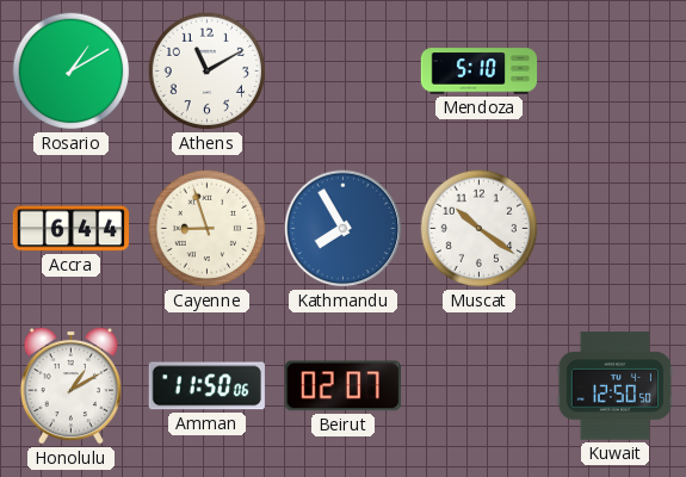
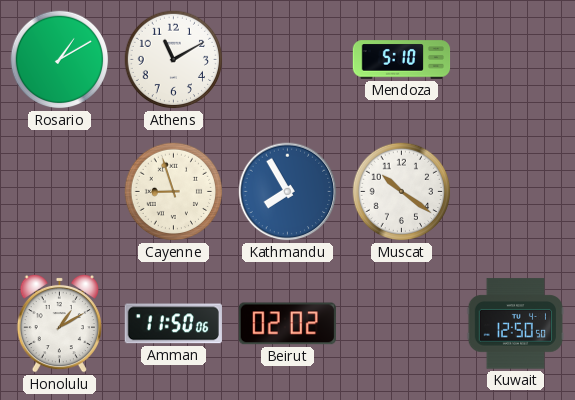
Accra: 6:44 -> none
Beirut: 02:07 -> 02:02
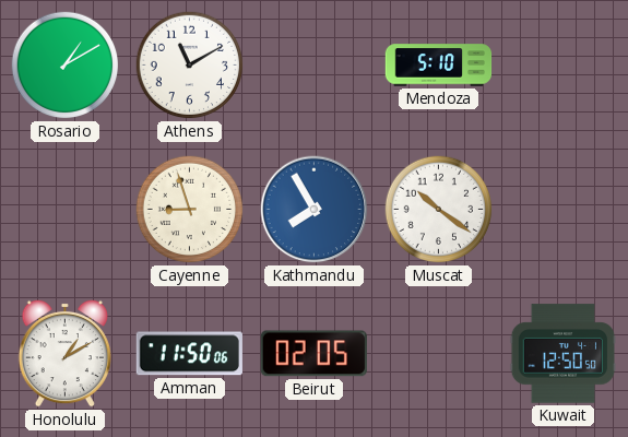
Beirut: 02:02 -> 02:05
